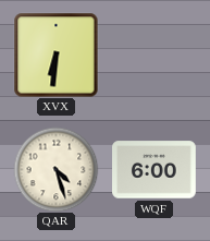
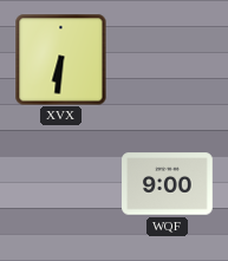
QAR: 4:27 -> none
WQF: 6:00 -> 9:00
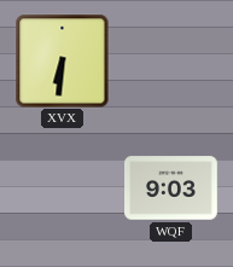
WQF: 9:00 -> 9:03
